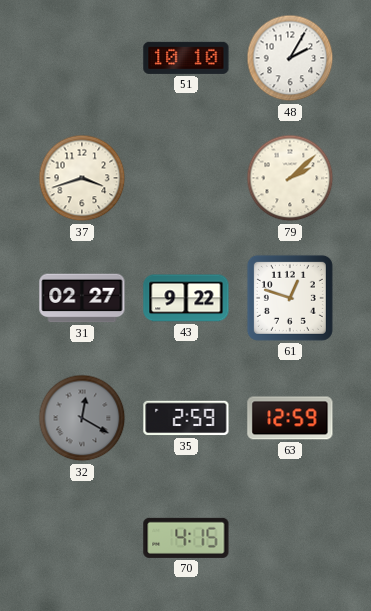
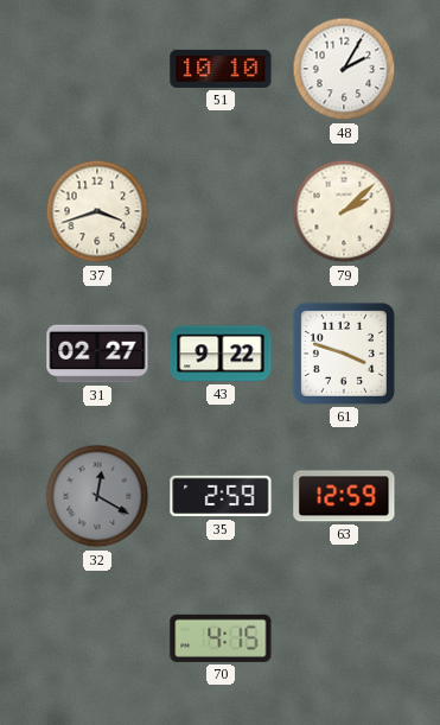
61: 12:48 -> 3:48
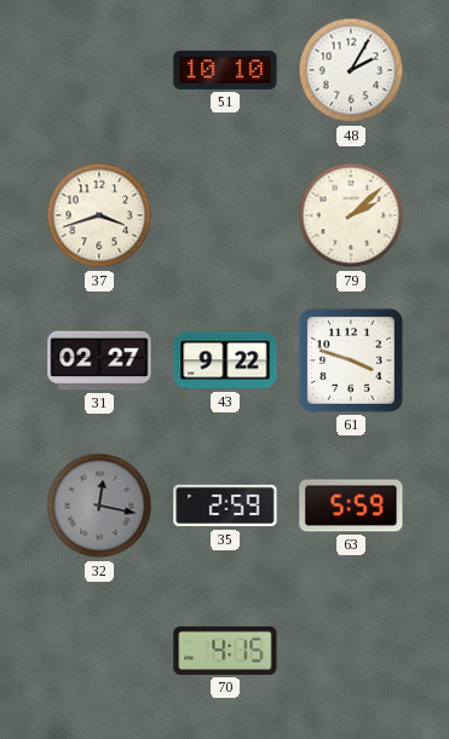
32: 12:20 -> 12:17
63: 12:59 -> 5:59
